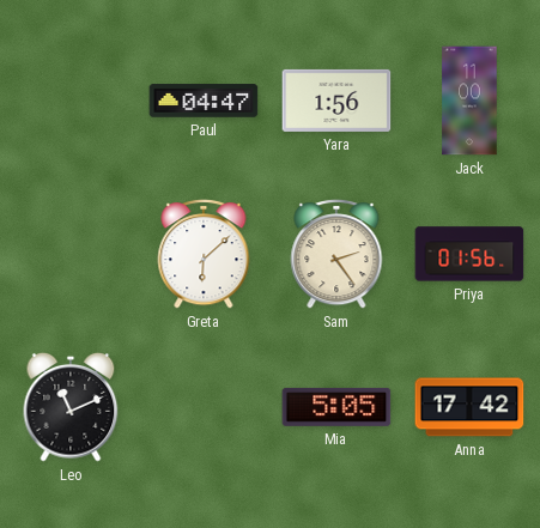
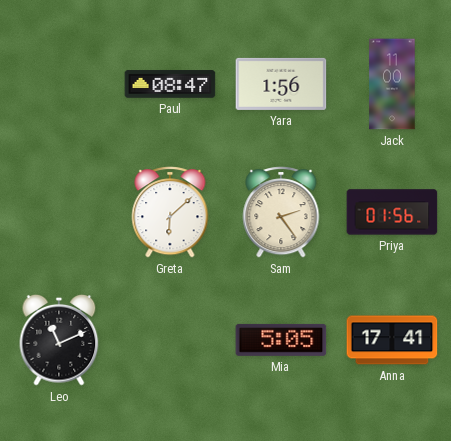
Paul: 04:47 -> 08:47
Anna: 17:42 -> 17:41
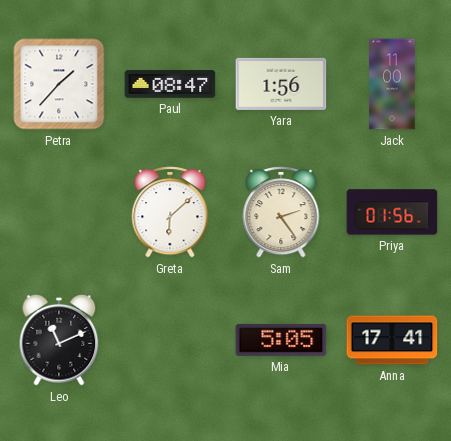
Petra: none -> 1:37
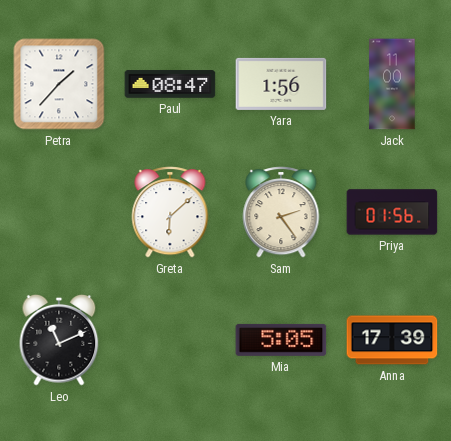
Anna: 17:41 -> 17:39
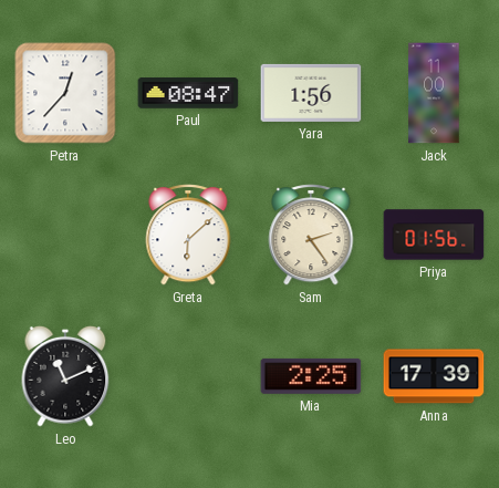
Petra: 1:37 -> 12:37
Mia: 5:05 -> 2:25
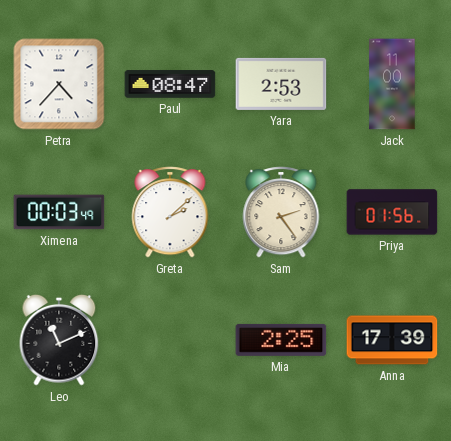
Petra: 12:37 -> 4:37
Yara: 1:56 -> 2:53
Ximena: none -> 00:03
Greta: 6:08 -> 2:08
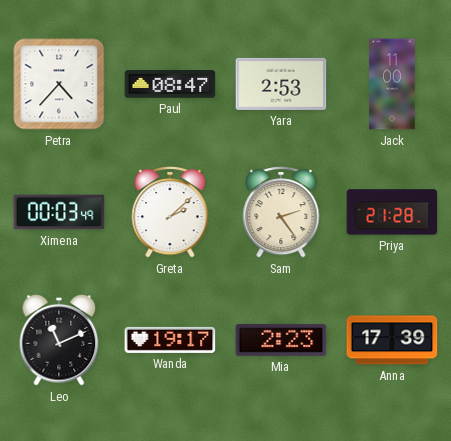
Priya: 01:56 -> 21:28
Wanda: none -> 19:17
Mia: 2:25 -> 2:23
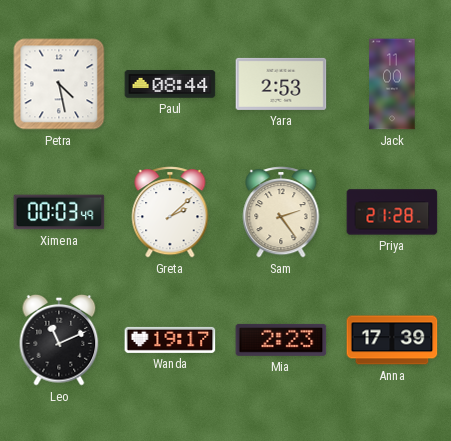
Petra: 4:37 -> 4:28
Paul: 08:47 -> 08:44
